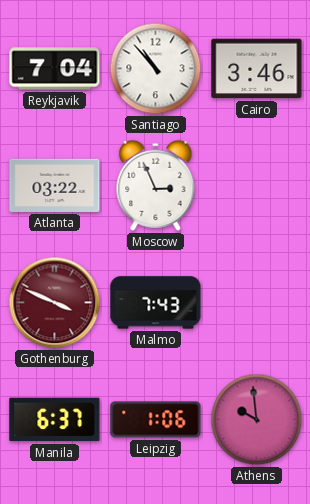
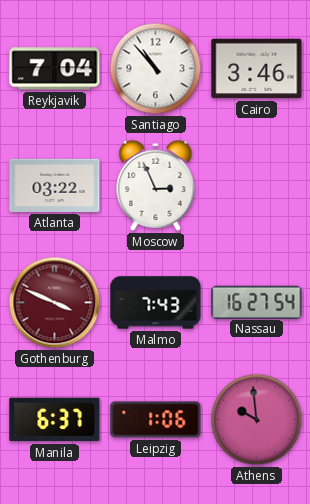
Nassau: none -> 16:27
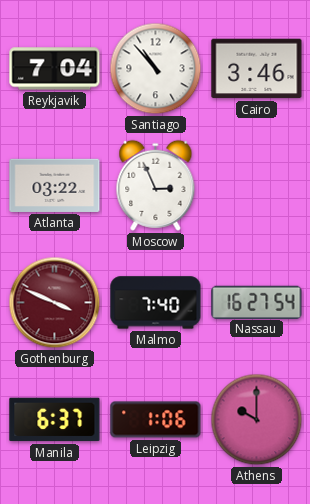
Malmo: 7:43 -> 7:40
Athens: 9:59 -> 10:00
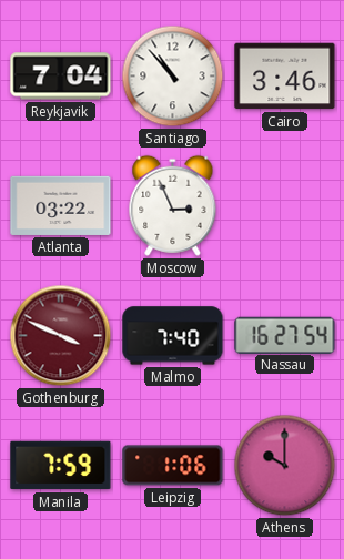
Manila: 6:37 -> 7:59
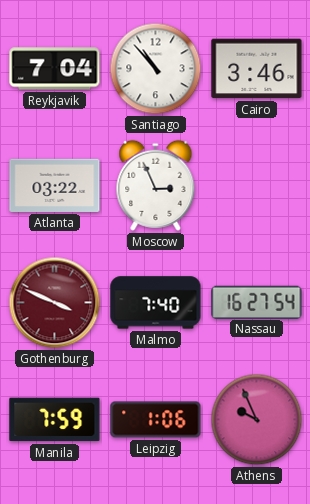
Athens: 10:00 -> 9:56
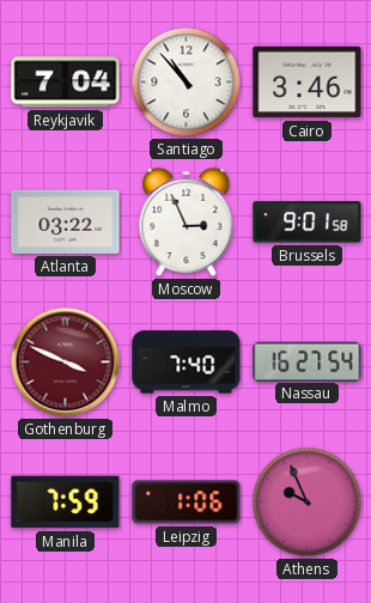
Brussels: none -> 9:01
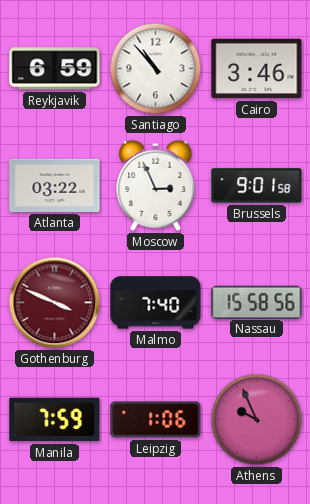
Reykjavik: 7:04 -> 6:59
Nassau: 16:27 -> 15:58
